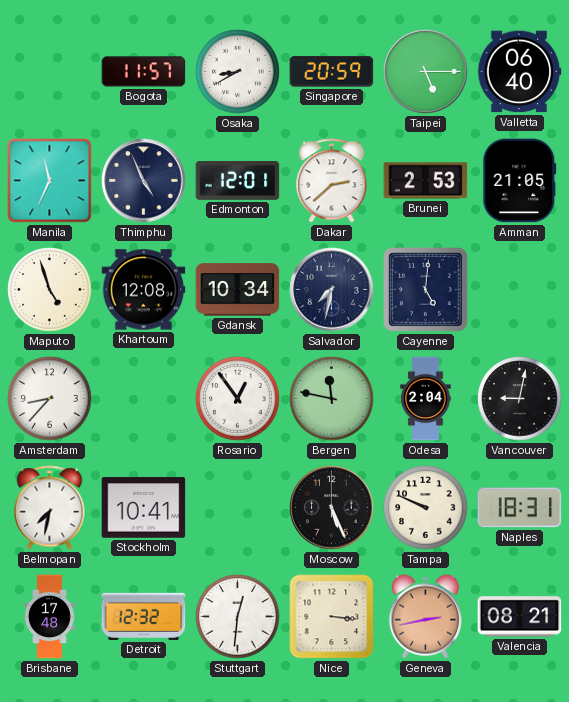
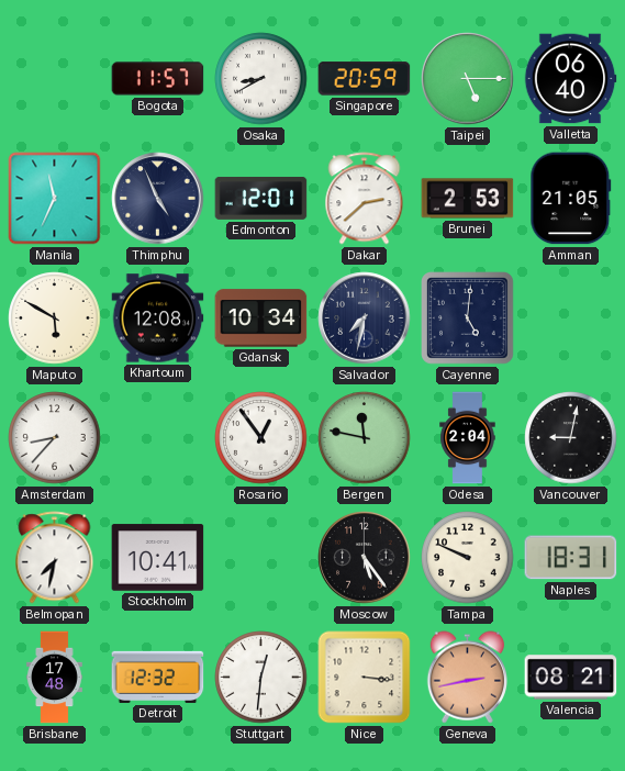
Maputo: 4:57 -> 5:50
Moscow: 5:26 -> 5:24
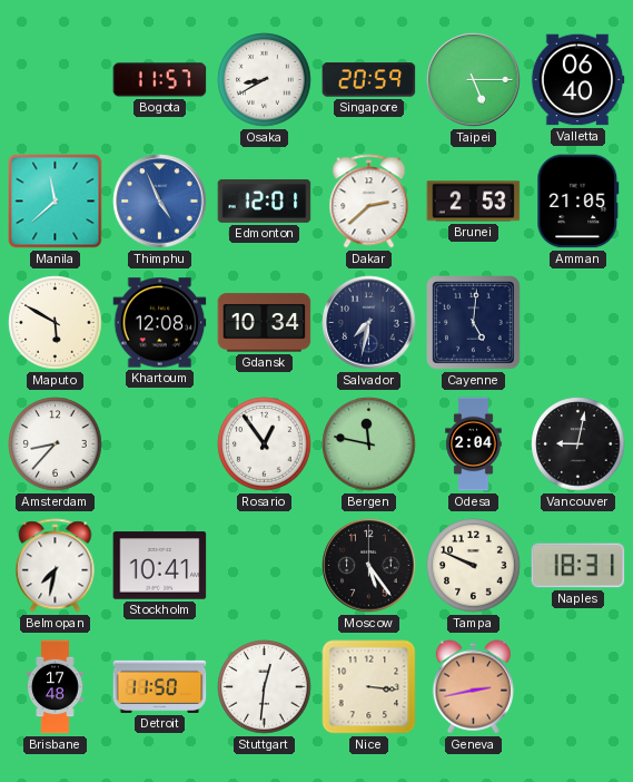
Manila: 11:34 -> 11:38
Thimphu dial: navy -> blue
Detroit: 12:32 -> 11:50
Valencia: 08:21 -> none
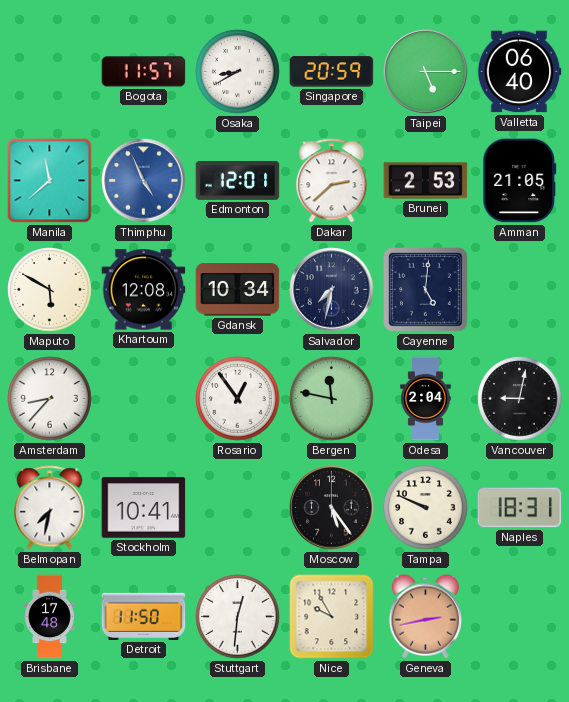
Nice: 3:16 -> 9:55
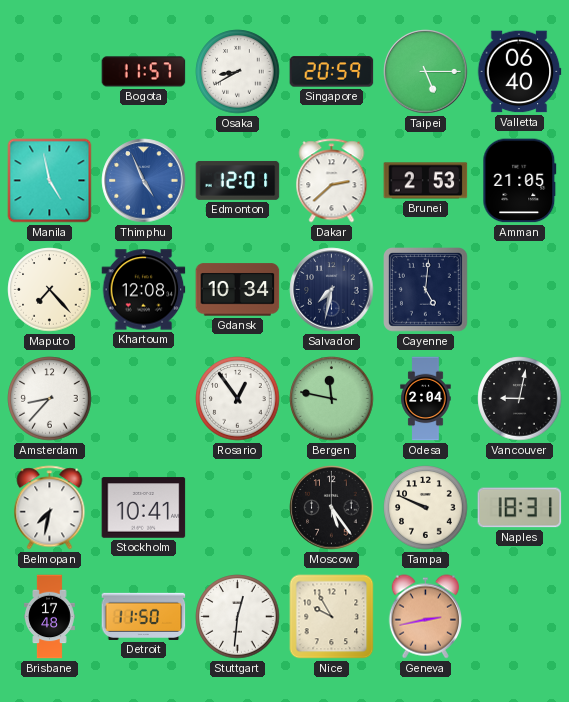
Manila: 11:38 -> 4:58
Maputo: 5:50 -> 7:23
